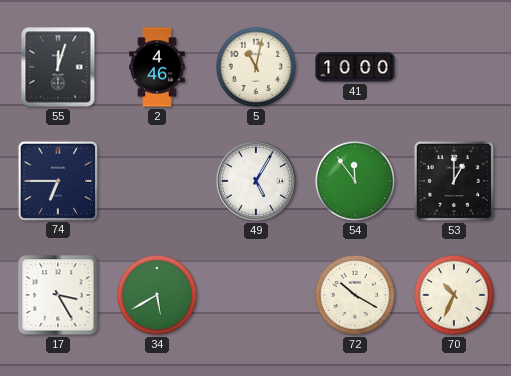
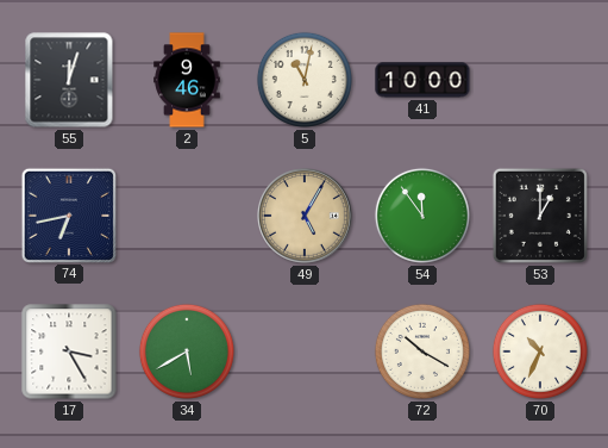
2: 4:46 -> 9:46
74: 6:45 -> 6:43
49 dial: white -> champagne
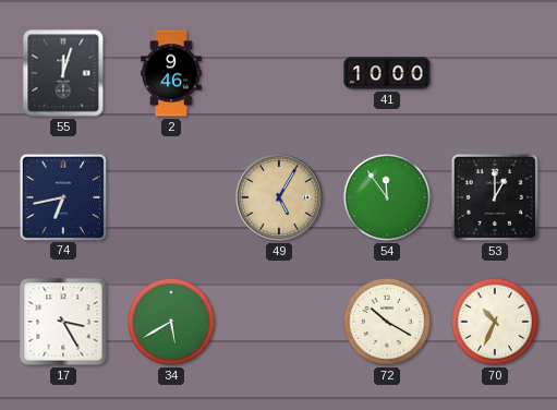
5: 11:02 -> none
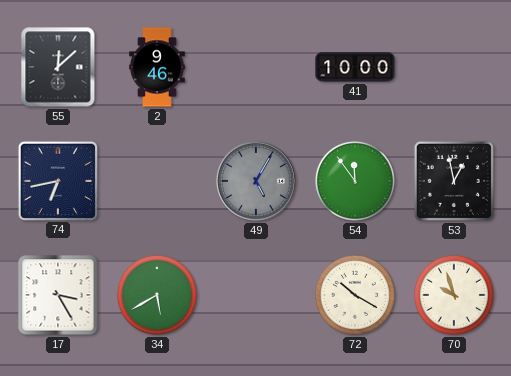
55: 12:03 -> 12:08
49 dial: champagne -> grey
53: 1:00 -> 12:58
70: 10:34 -> 9:57
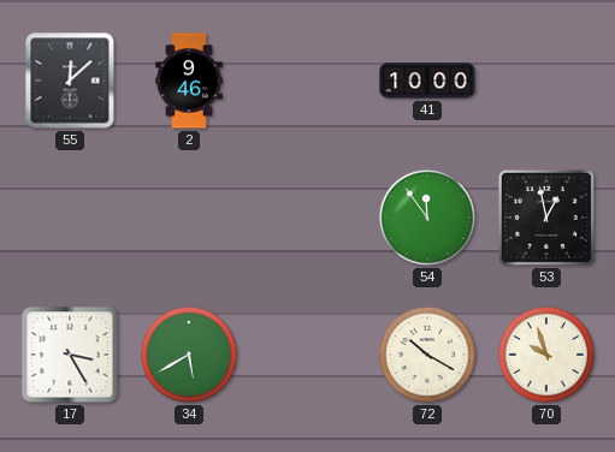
74: 6:43 -> none
49: 5:05 -> none
